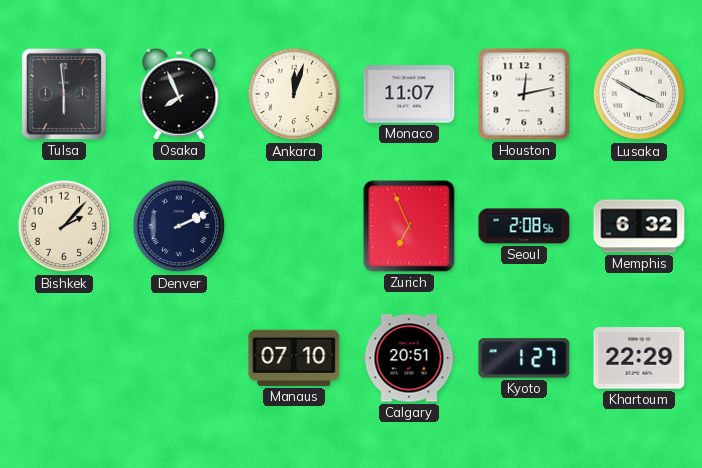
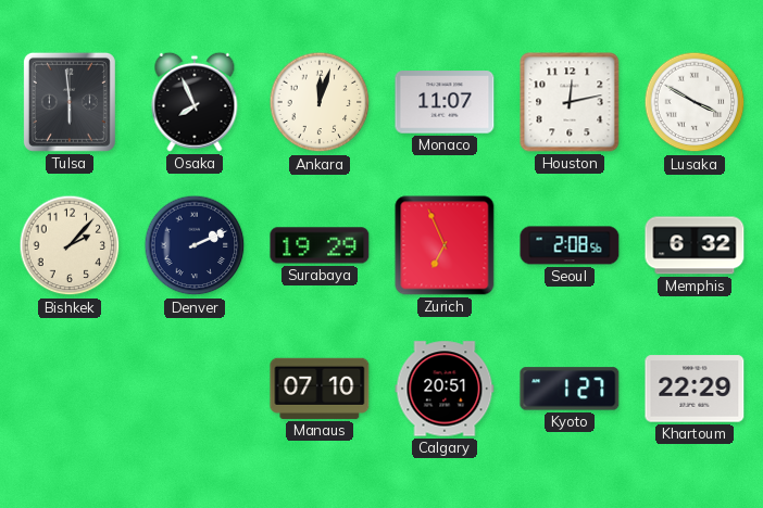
Surabaya: none -> 19:29
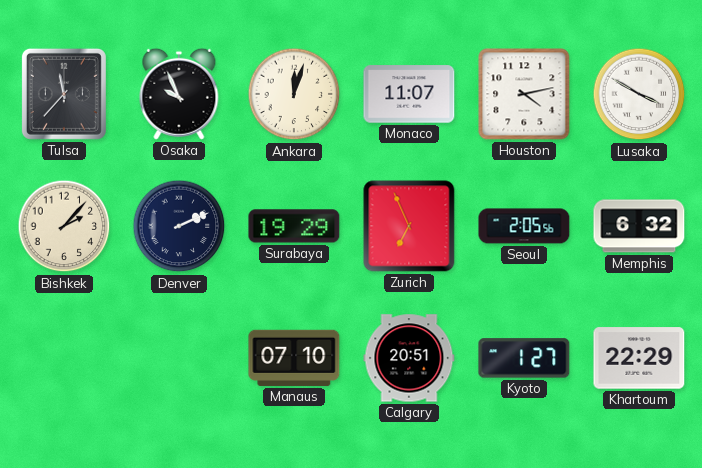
Tulsa: 5:59 -> 11:37
Osaka: 7:56 -> 9:56
Houston: 12:13 -> 4:13
Seoul: 2:08 -> 2:05
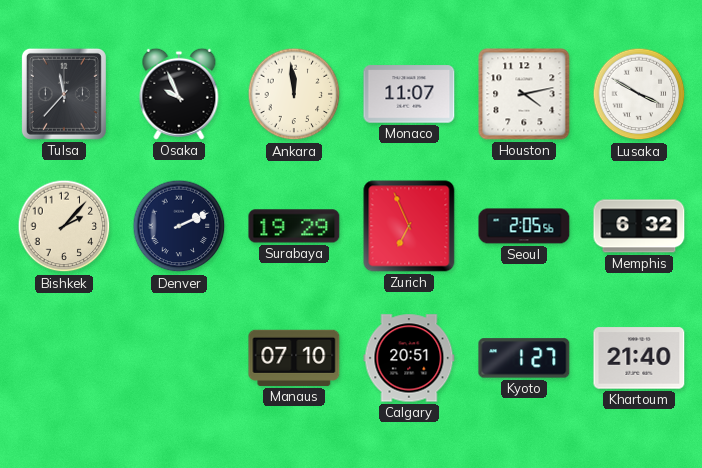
Ankara: 12:03 -> 11:59
Khartoum: 22:29 -> 21:40
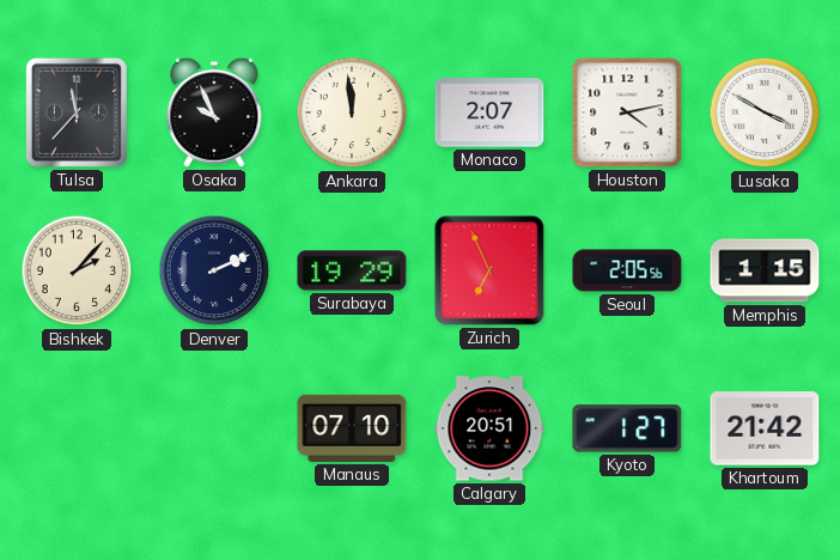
Monaco: 11:07 -> 2:07
Memphis: 6:32 -> 1:15
Khartoum: 21:40 -> 21:42
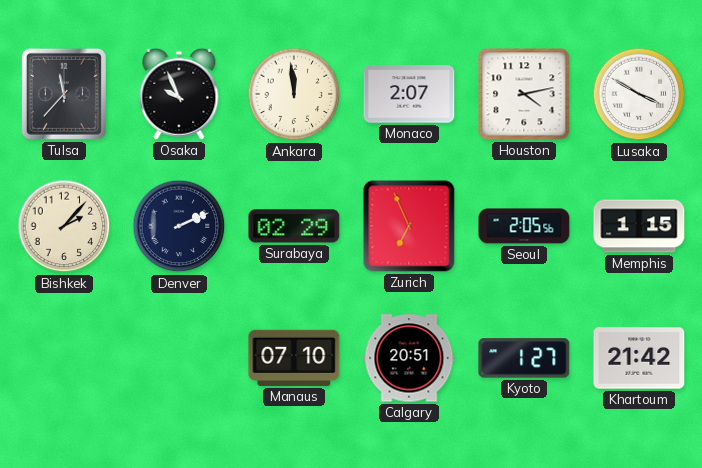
Surabaya: 19:29 -> 02:29
